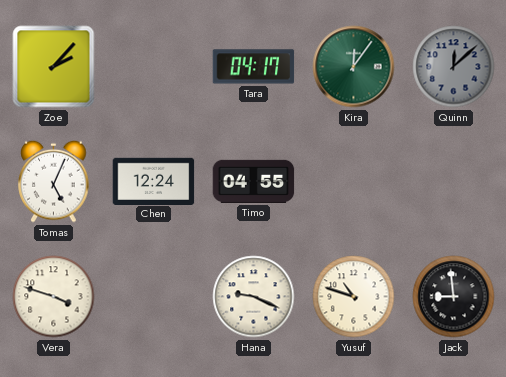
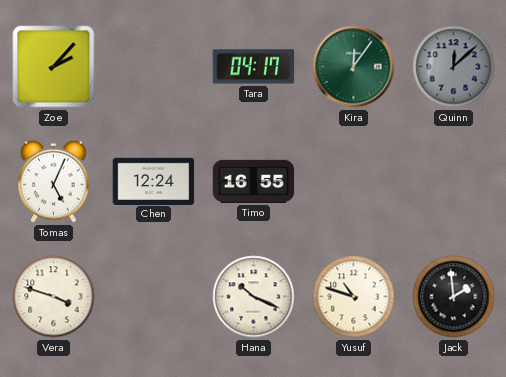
Timo: 04:55 -> 16:55
Hana: 9:19 -> 10:19
Jack: 8:59 -> 1:59
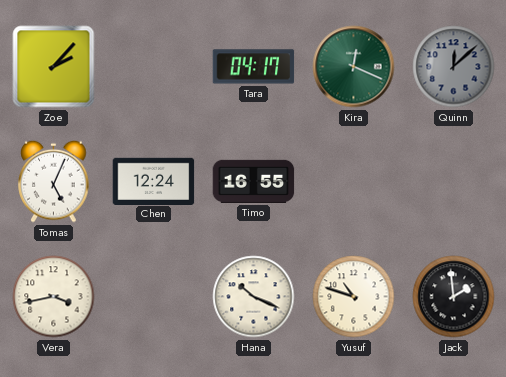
Kira: 12:06 -> 12:19
Vera: 3:48 -> 3:43
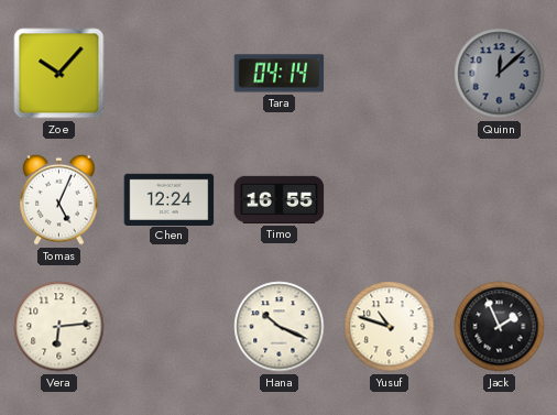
Zoe: 2:07 -> 10:07
Tara: 04:17 -> 04:14
Kira: 12:19 -> none
Vera: 3:43 -> 6:14
Jack: 1:59 -> 1:56
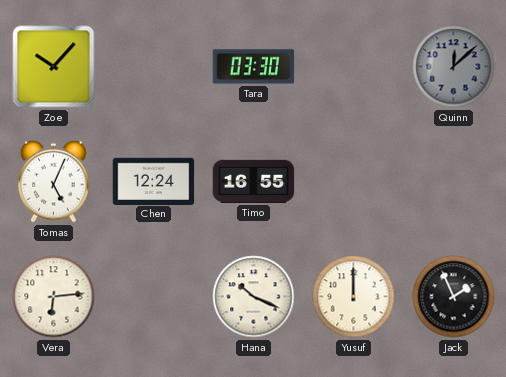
Tara: 04:14 -> 03:30
Yusuf: 10:48 -> 12:00
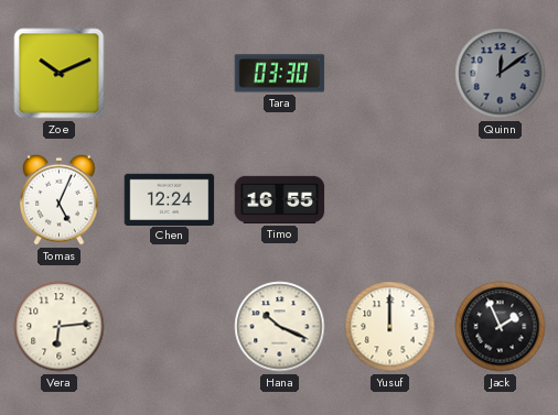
Zoe: 10:07 -> 10:11
Quinn: 12:08 -> 12:09
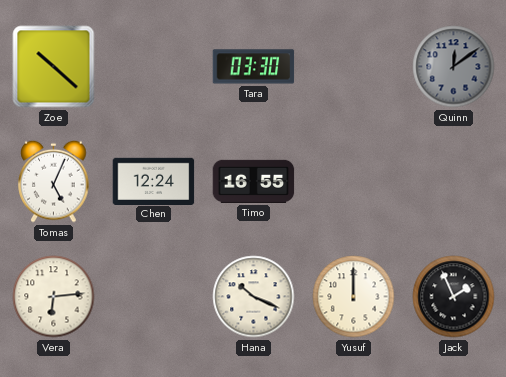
Zoe: 10:11 -> 10:22
